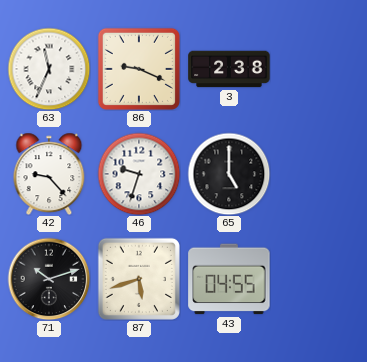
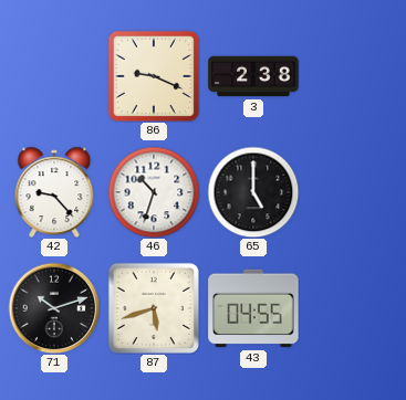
63: 11:34 -> none
46: 9:33 -> 10:33
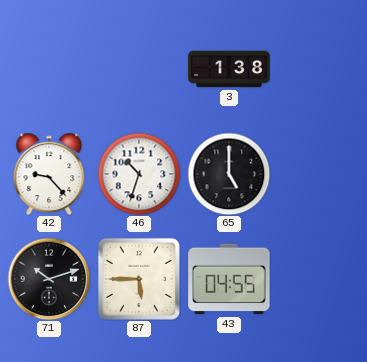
86: 9:19 -> none
3: 2:38 -> 1:38
87: 5:42 -> 5:45
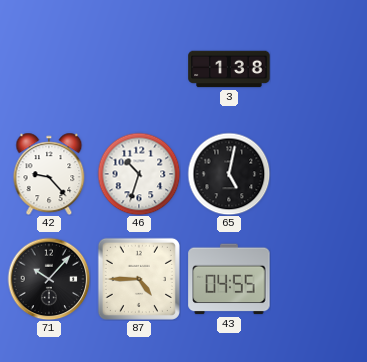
65: 5:00 -> 5:02
71: 10:12 -> 10:07
87: 5:45 -> 4:45
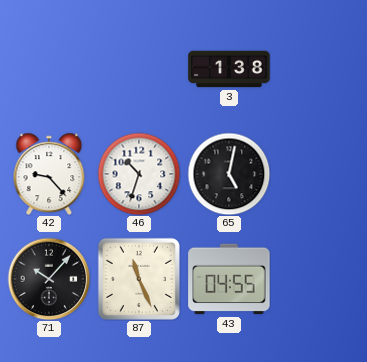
87: 4:45 -> 11:26
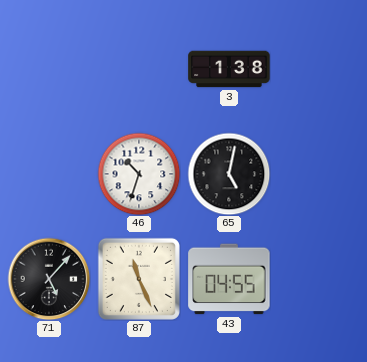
42: 9:23 -> none
71: 10:07 -> 5:07
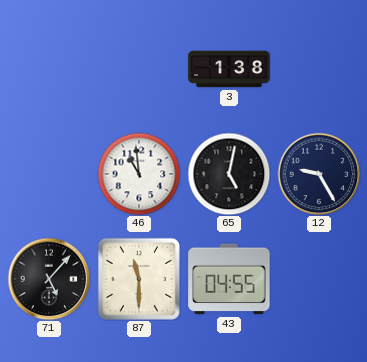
46: 10:33 -> 10:59
12: none -> 9:25
87: 11:26 -> 11:30
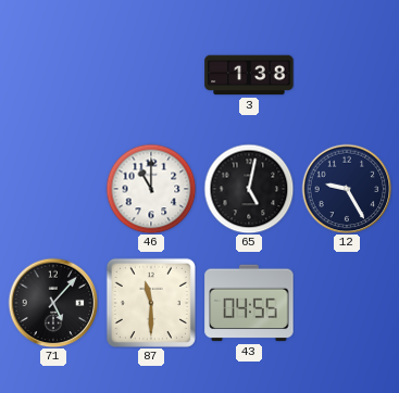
46: 10:59 -> 11:00
